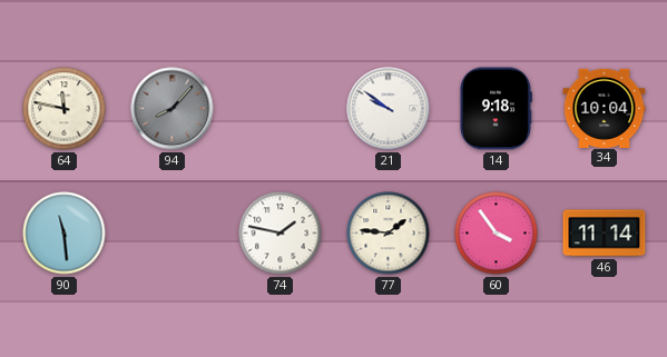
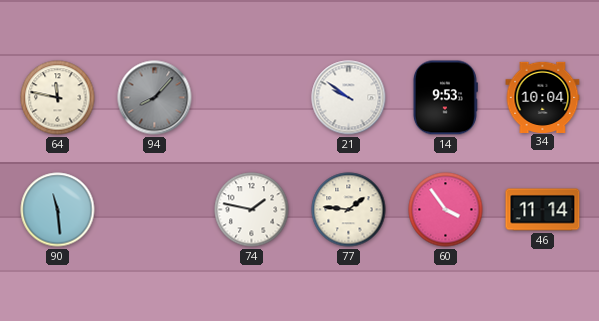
14: 9:18 -> 9:53
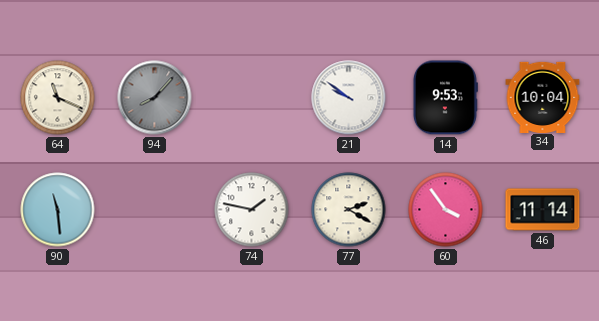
64: 11:47 -> 11:19
77: 1:46 -> 2:20
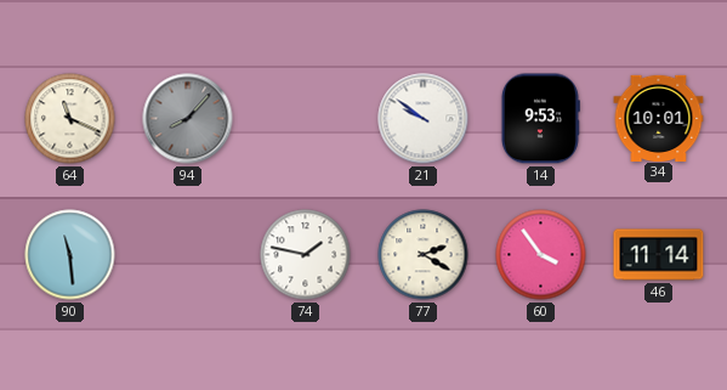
34: 10:04 -> 10:01
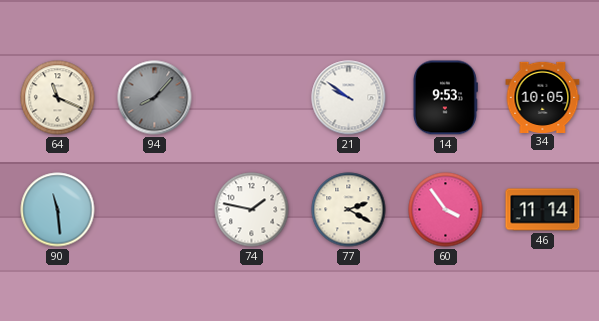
34: 10:01 -> 10:05
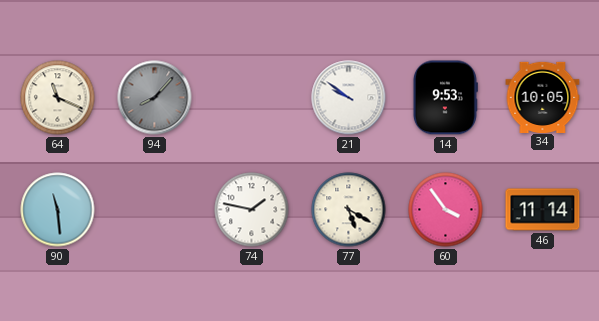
77: 2:20 -> 5:20
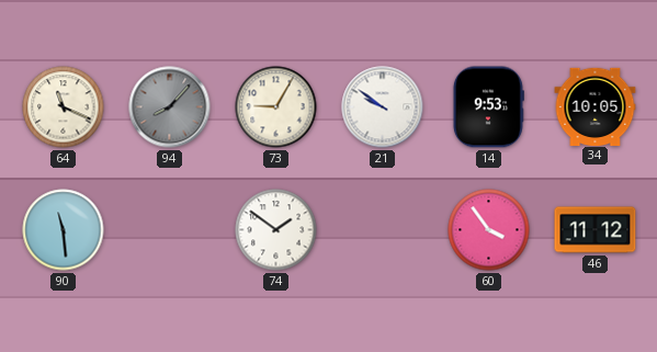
73: none -> 9:05
74: 1:47 -> 1:51
77: 5:20 -> none
46: 11:14 -> 11:12
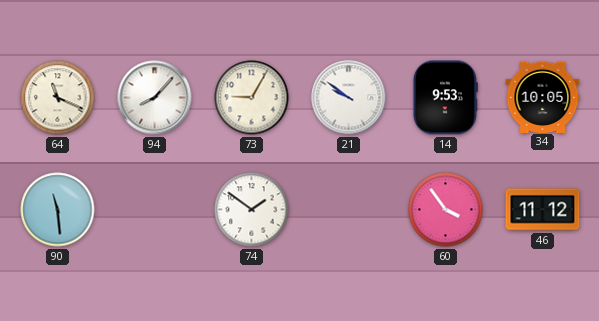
94 dial: grey -> white
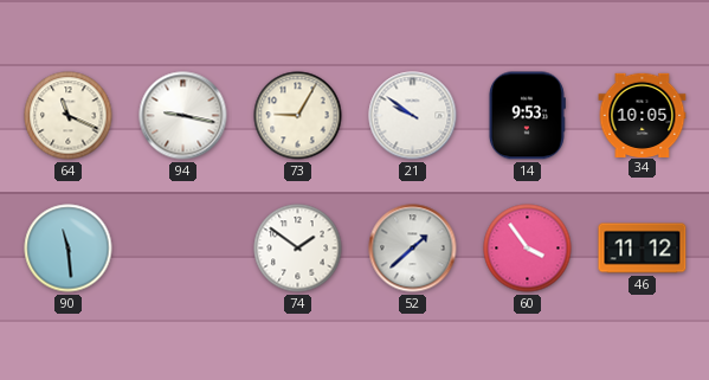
94: 8:07 -> 9:17
52: none -> 1:38
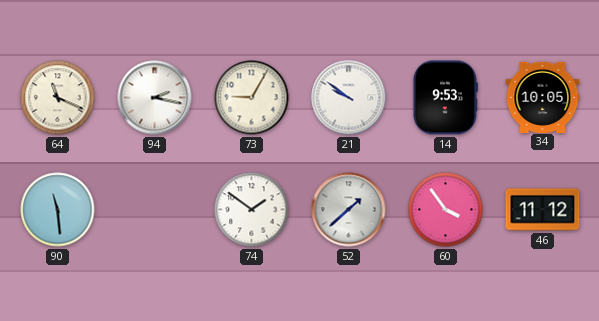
94: 9:17 -> 2:17
